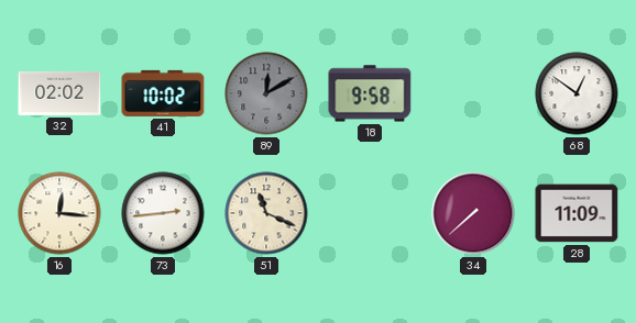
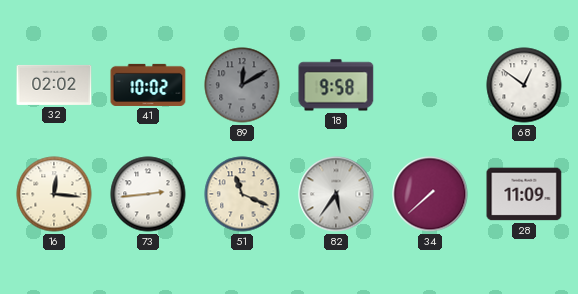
82: none -> 5:36
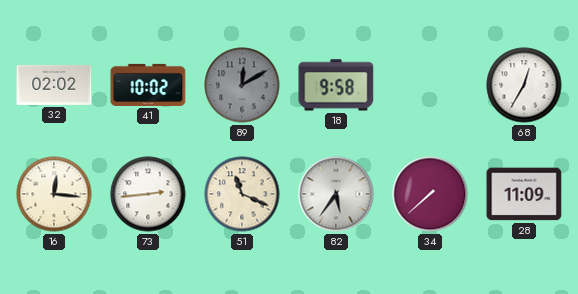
68: 12:51 -> 12:35
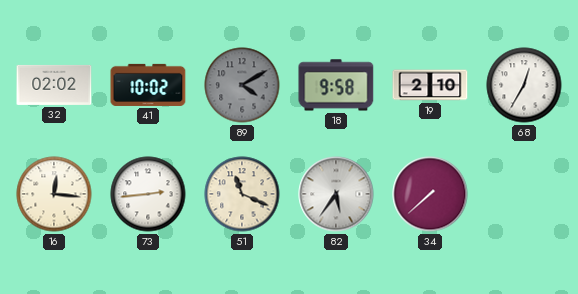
89: 12:10 -> 4:10
19: none -> 2:10
28: 11:09 -> none
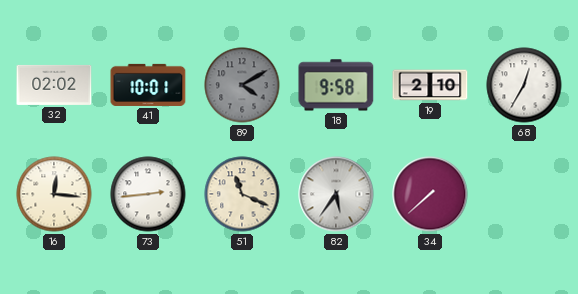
41: 10:02 -> 10:01
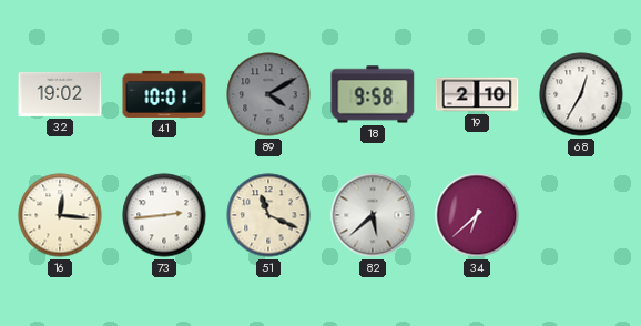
32: 02:02 -> 19:02
82: 5:36 -> 5:38
34: 7:38 -> 6:38
